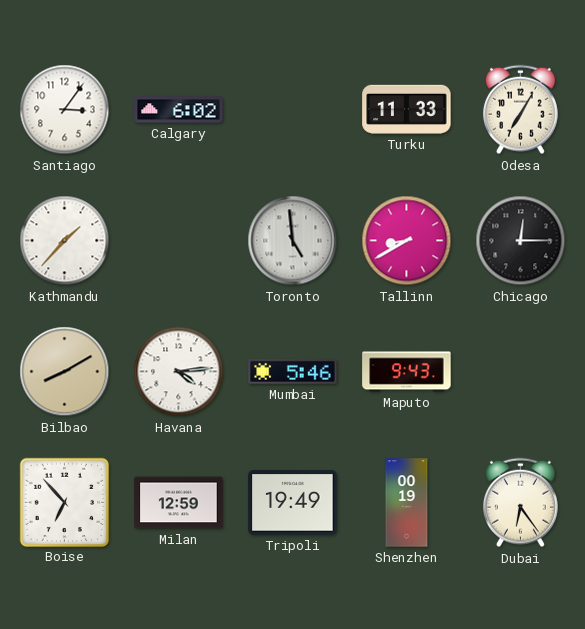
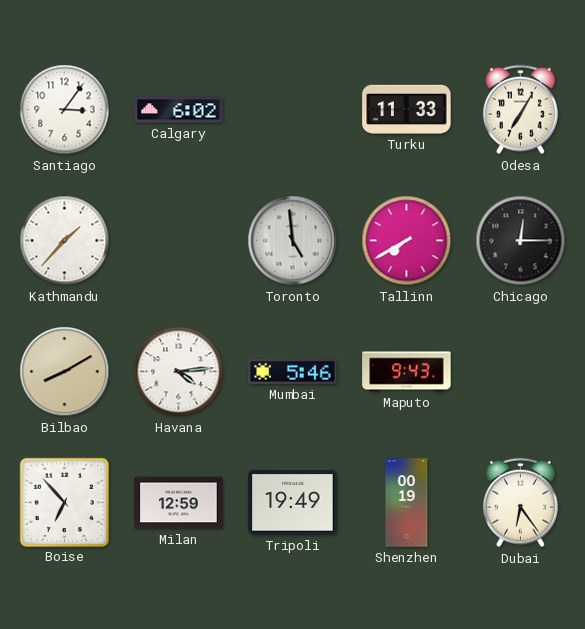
Tallinn: 8:40 -> 7:40
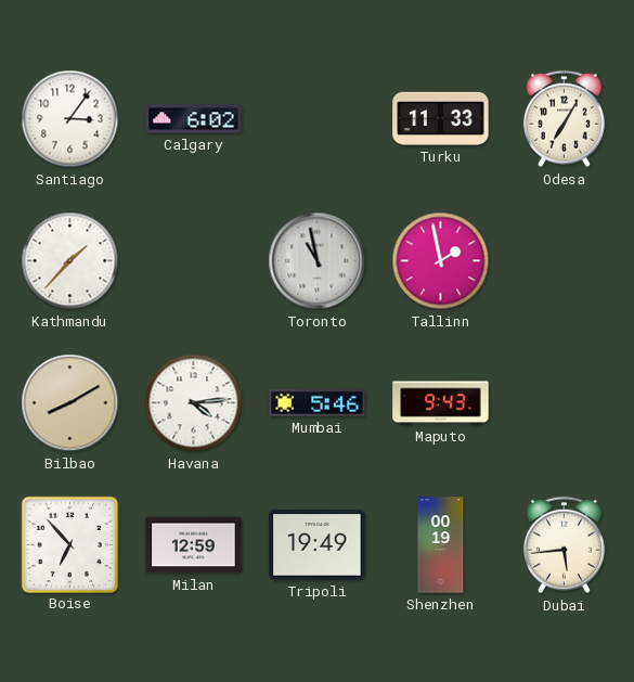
Toronto: 4:59 -> 10:58
Tallinn: 7:40 -> 1:58
Chicago: 12:15 -> none
Dubai: 6:24 -> 5:44
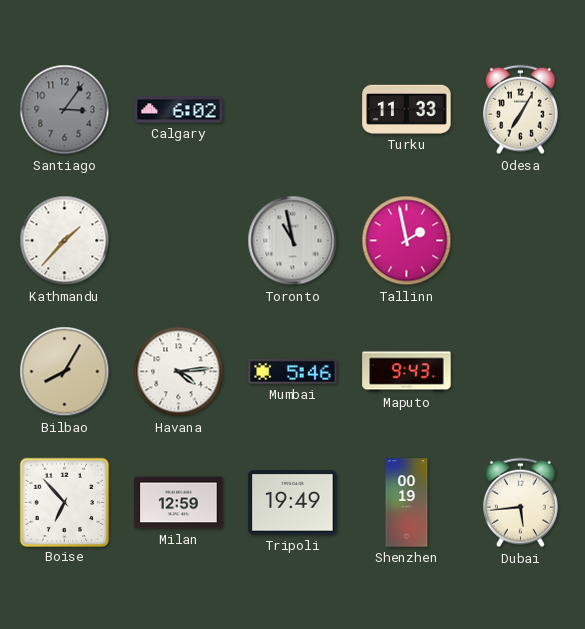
Santiago dial: white -> grey
Bilbao: 8:10 -> 8:05
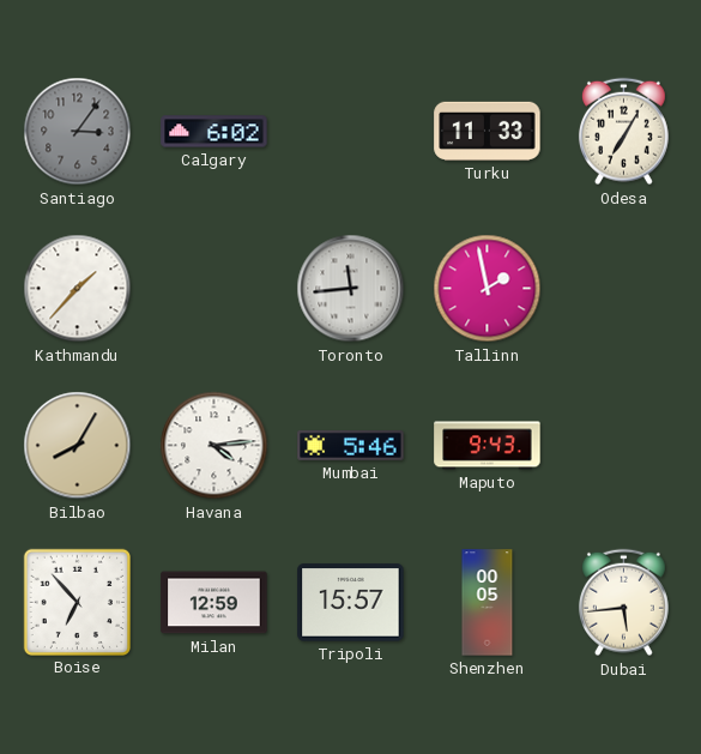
Toronto: 10:58 -> 11:44
Tripoli: 19:49 -> 15:57
Shenzhen: 00:19 -> 00:05
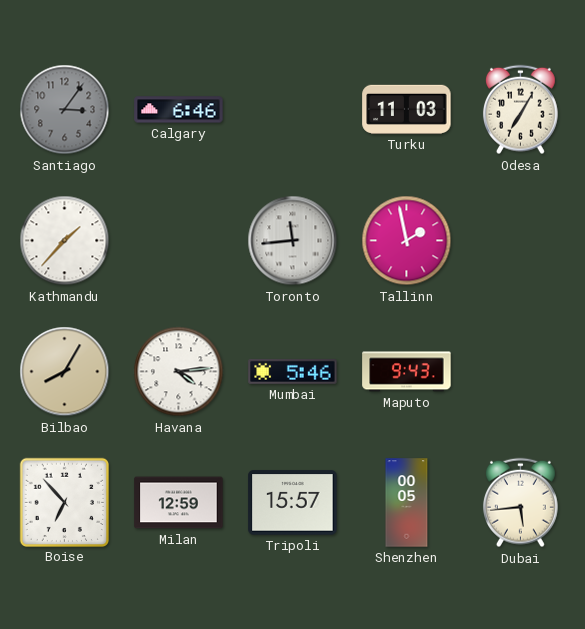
Calgary: 6:02 -> 6:46
Turku: 11:33 -> 11:03
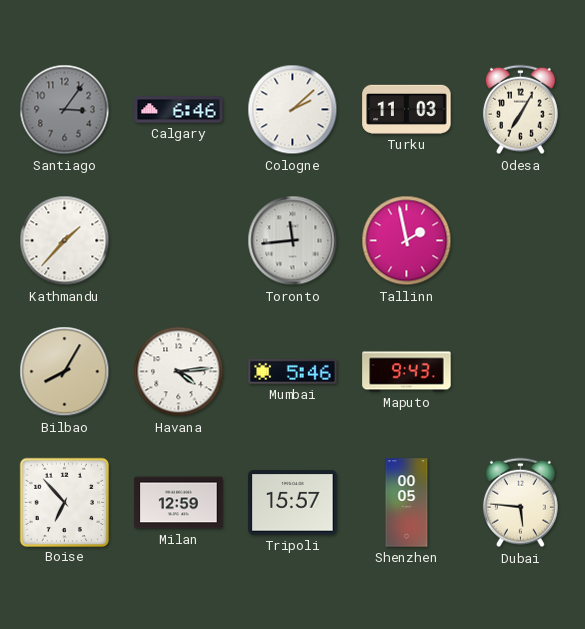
Cologne: none -> 2:08
Dubai: 5:44 -> 5:46
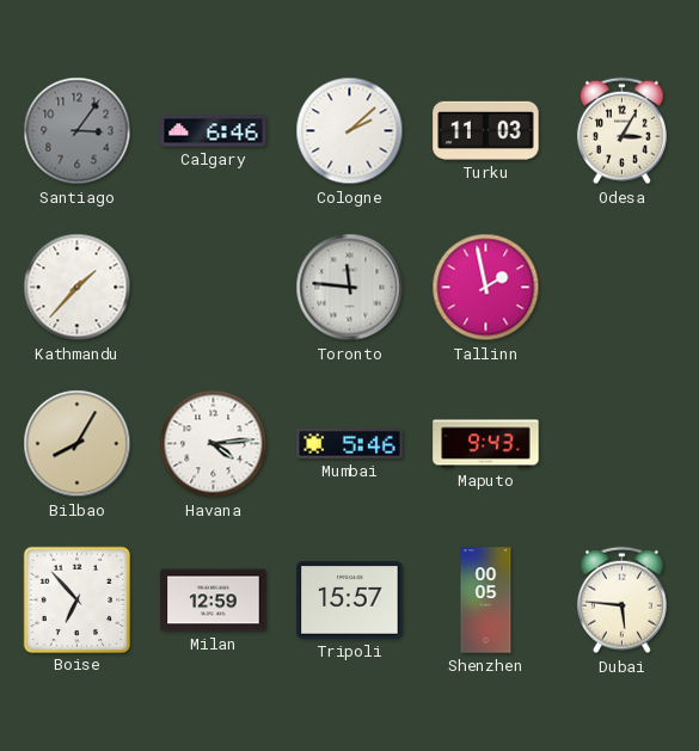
Odesa: 7:05 -> 3:05
Toronto: 11:44 -> 11:46
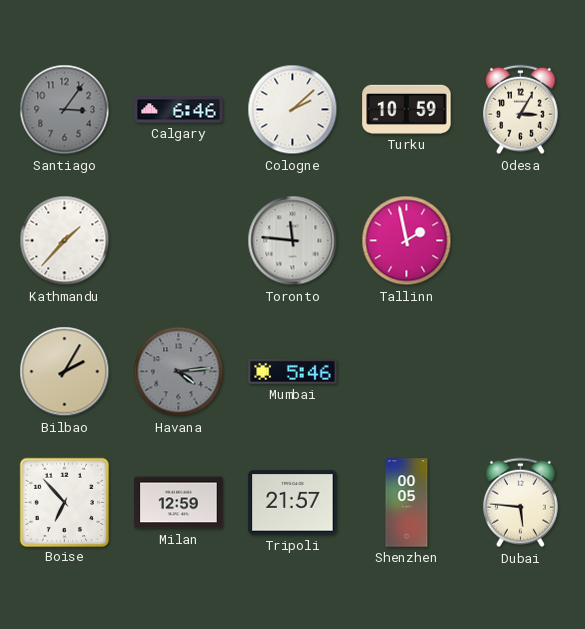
Turku: 11:03 -> 10:59
Bilbao: 8:05 -> 2:05
Havana dial: white -> grey
Maputo: 9:43 -> none
Tripoli: 15:57 -> 21:57
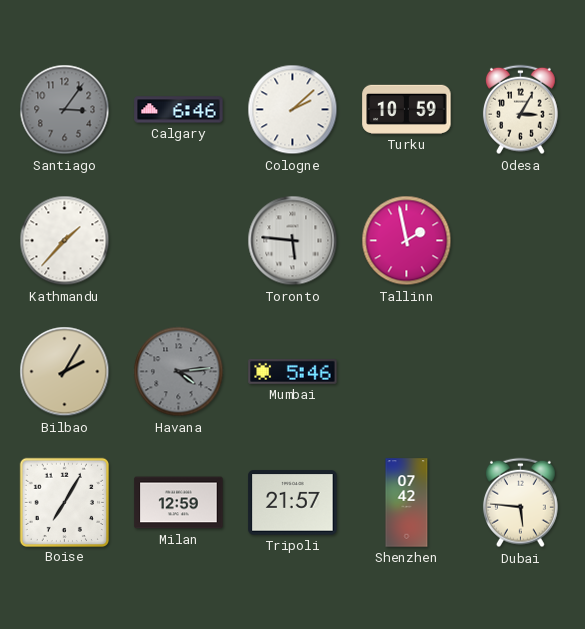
Toronto: 11:46 -> 5:46
Boise: 6:53 -> 7:05
Shenzhen: 00:05 -> 07:42
